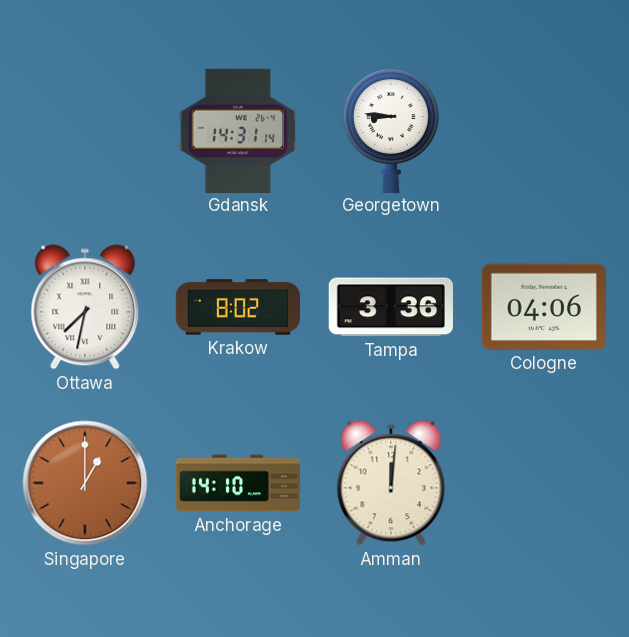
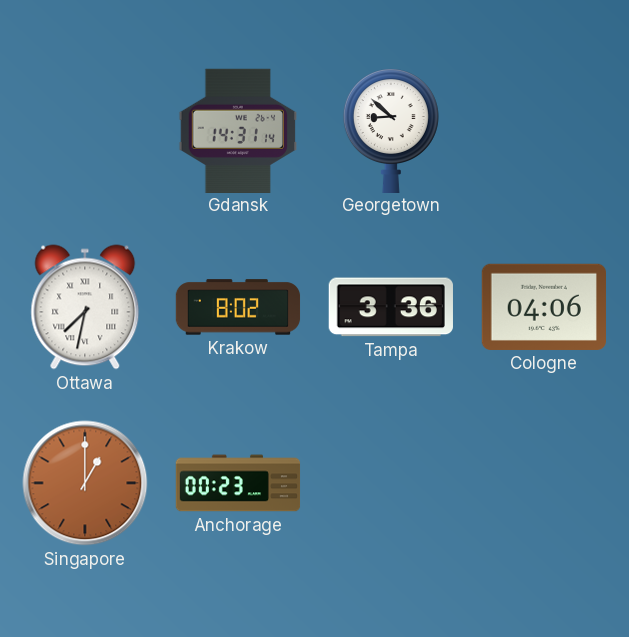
Georgetown: 8:46 -> 8:52
Anchorage: 14:10 -> 00:23
Amman: 12:01 -> none
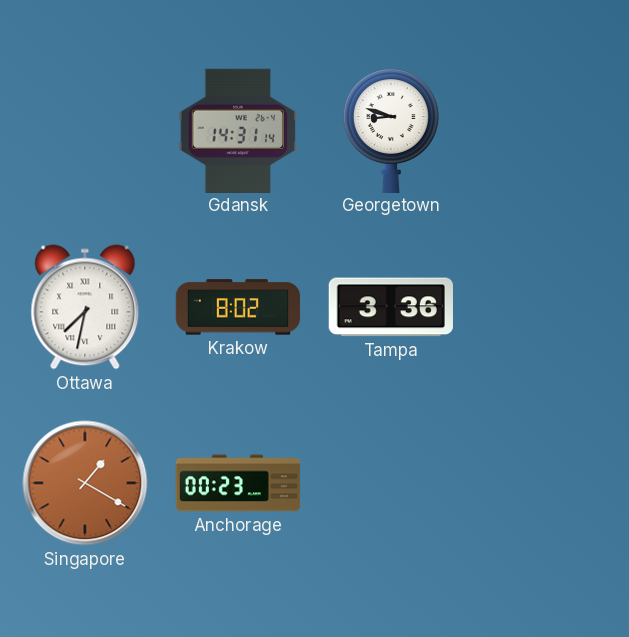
Georgetown: 8:52 -> 8:48
Cologne: 04:06 -> none
Singapore: 1:00 -> 1:20
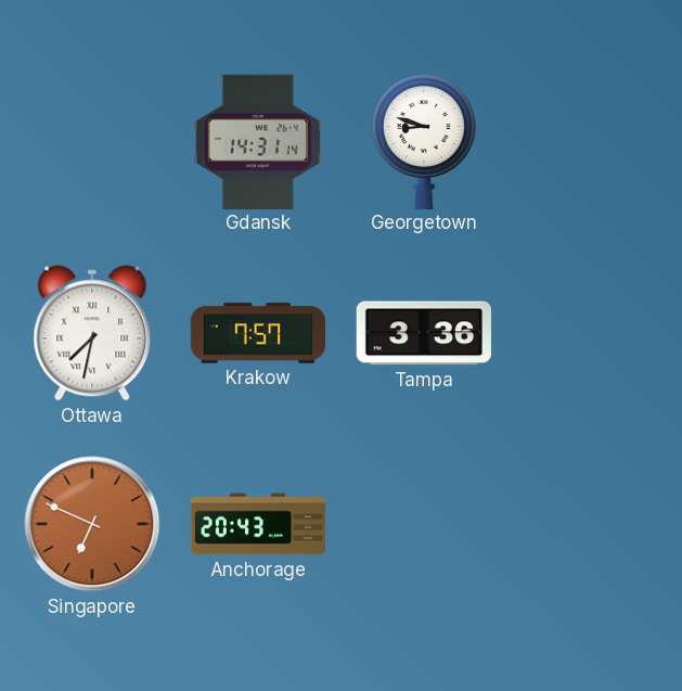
Krakow: 8:02 -> 7:57
Singapore: 1:20 -> 6:49
Anchorage: 00:23 -> 20:43
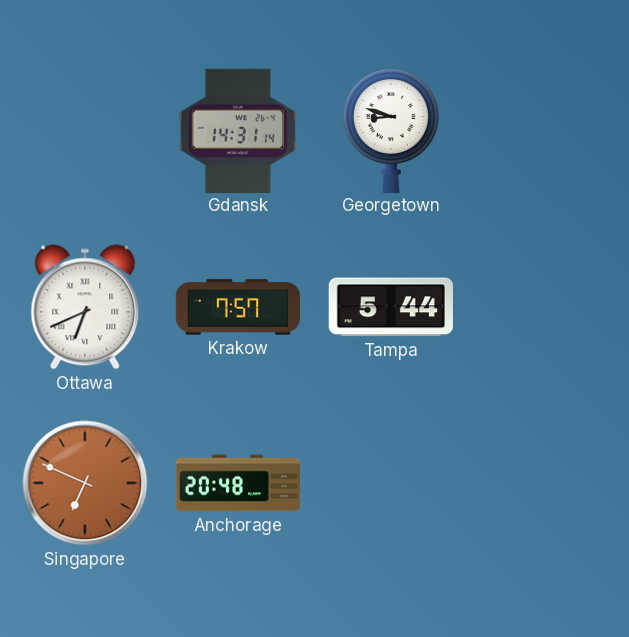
Ottawa: 7:32 -> 6:41
Tampa: 3:36 -> 5:44
Anchorage: 20:43 -> 20:48
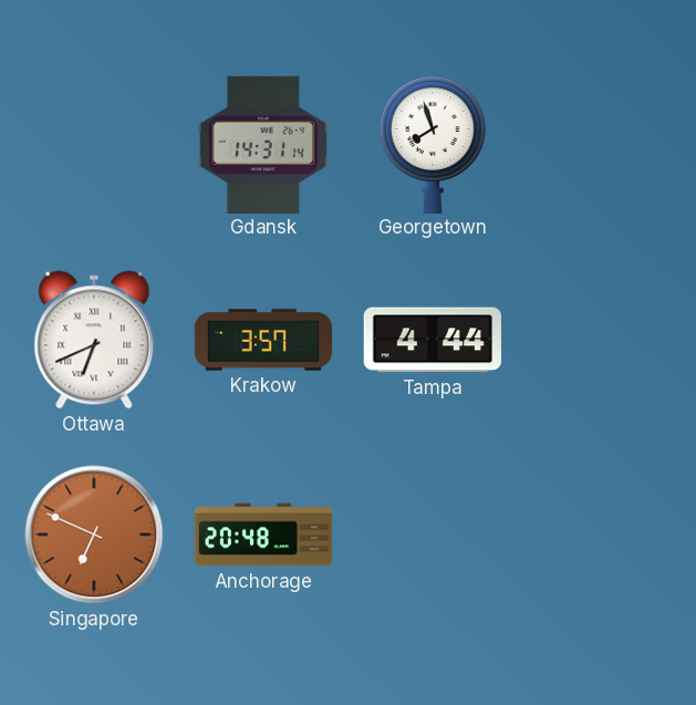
Georgetown: 8:48 -> 7:57
Krakow: 7:57 -> 3:57
Tampa: 5:44 -> 4:44
